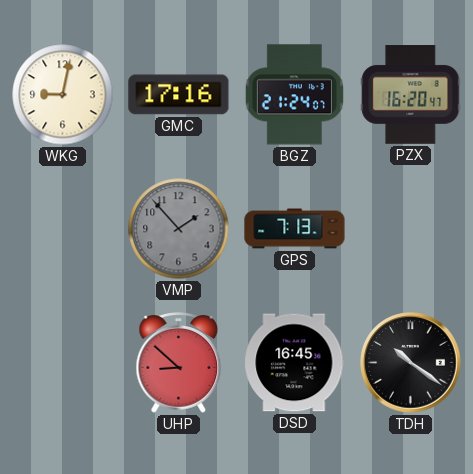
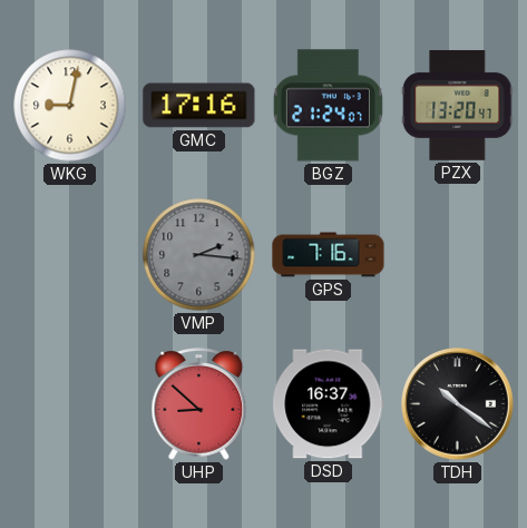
PZX: 16:20 -> 13:20
VMP: 1:53 -> 2:16
GPS: 7:13 -> 7:16
DSD: 16:45 -> 16:37
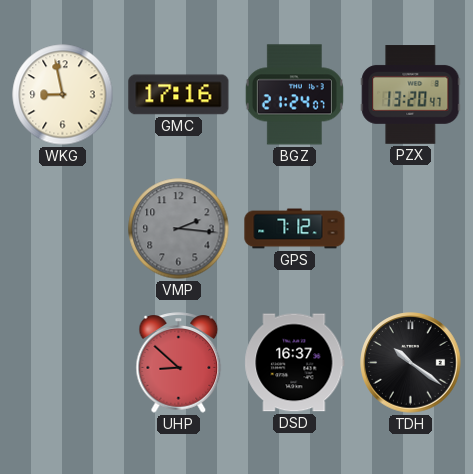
WKG: 9:02 -> 8:58
GPS: 7:16 -> 7:12
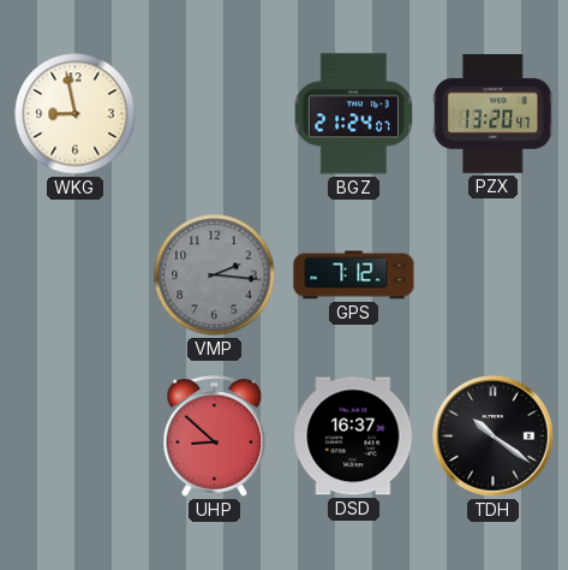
GMC: 17:16 -> none
